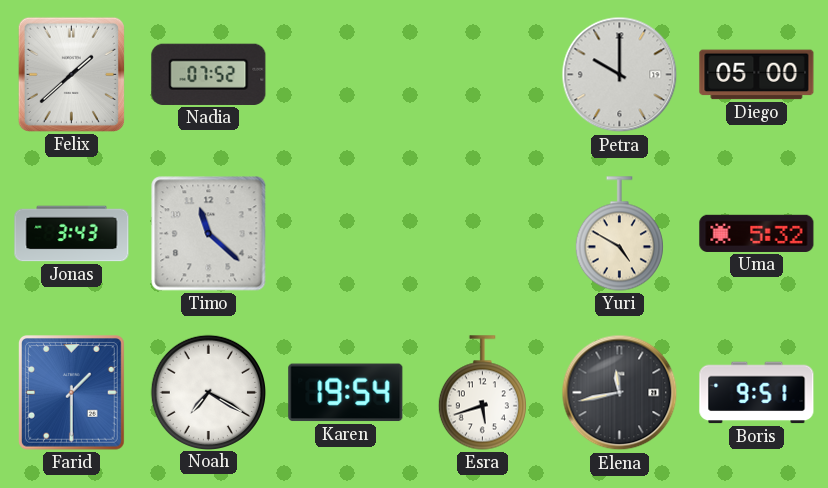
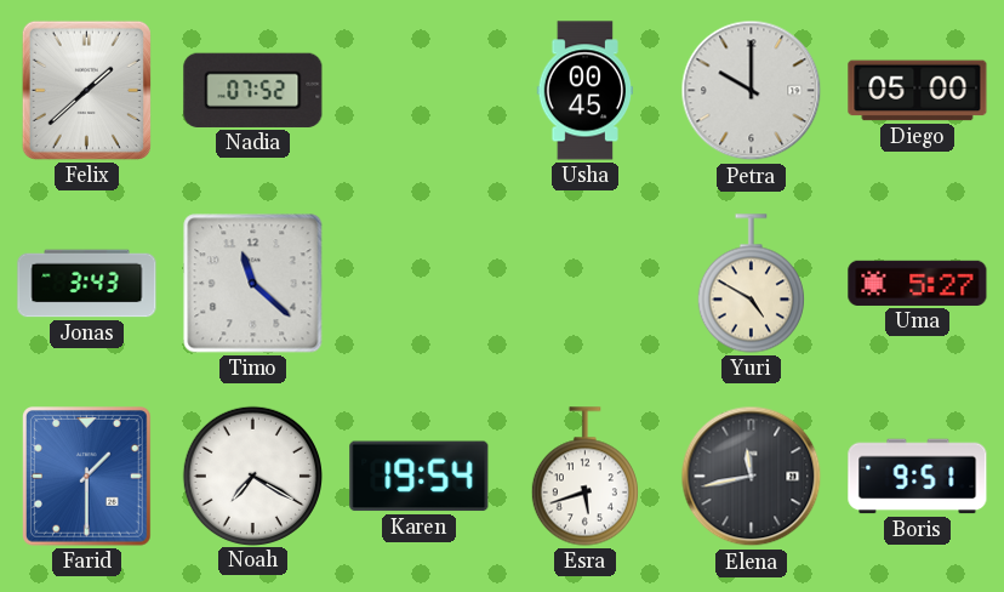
Usha: none -> 00:45
Uma: 5:32 -> 5:27
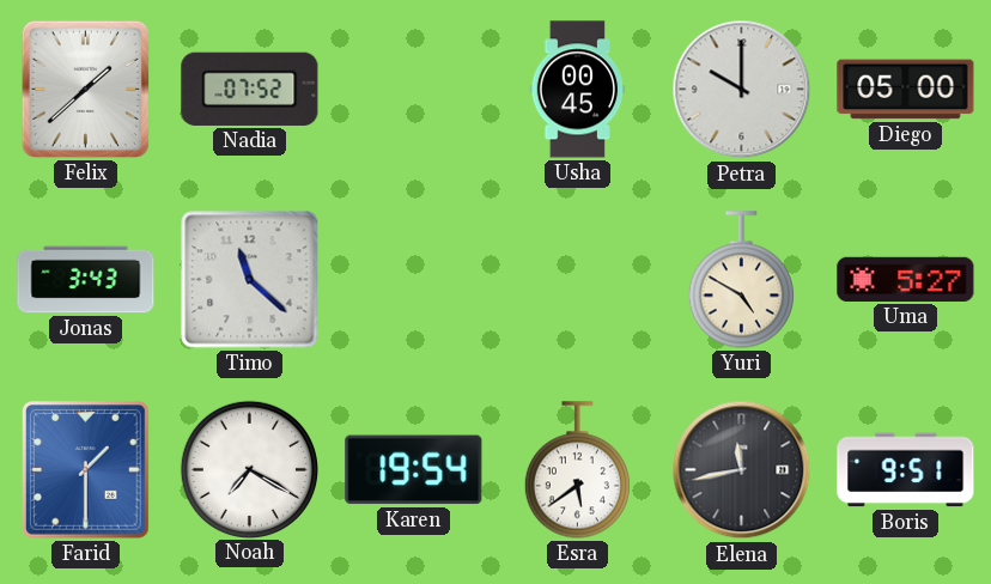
Esra: 5:42 -> 5:39
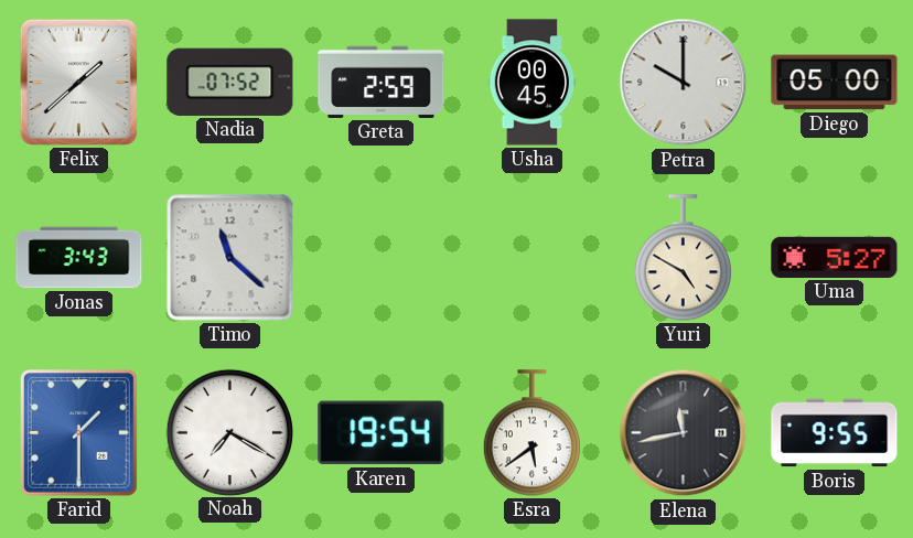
Greta: none -> 2:59
Boris: 9:51 -> 9:55
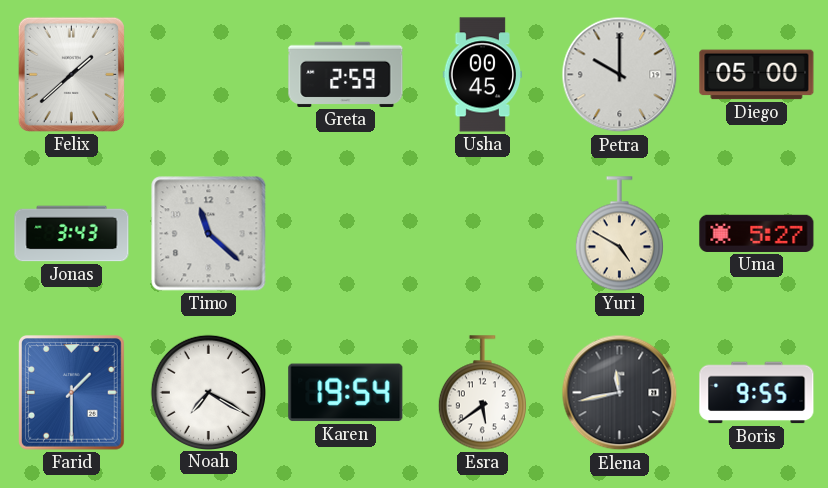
Nadia: 07:52 -> none
